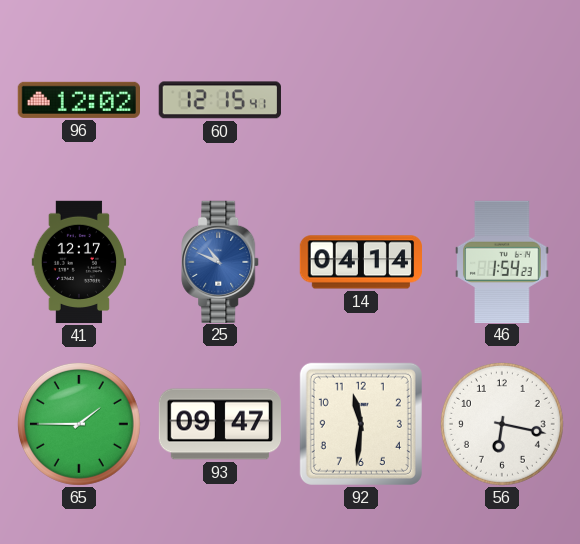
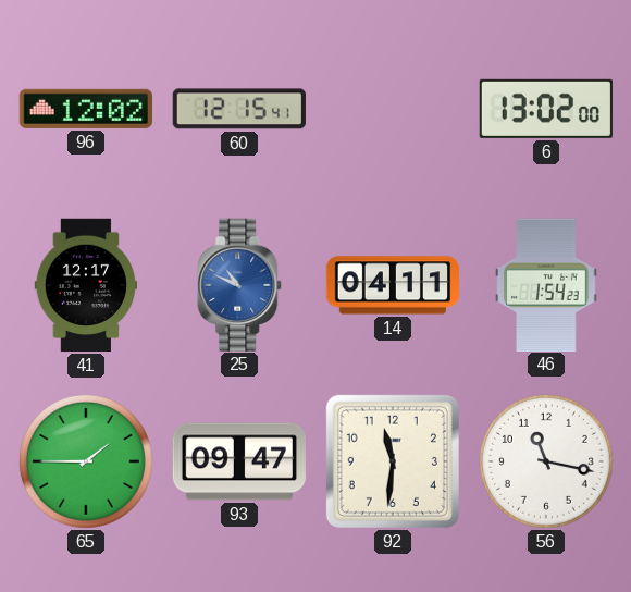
6: none -> 13:02
14: 04:14 -> 04:11
56: 6:17 -> 11:17
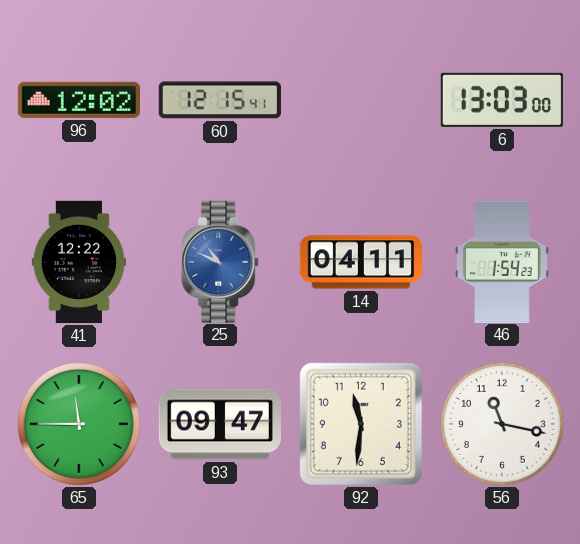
6: 13:02 -> 13:03
41: 12:17 -> 12:22
65: 1:45 -> 11:45
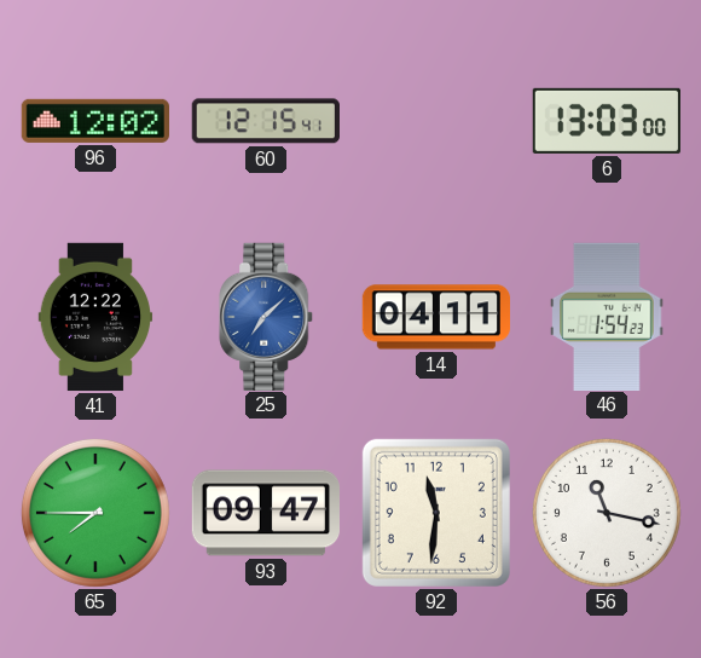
25: 10:49 -> 7:08
65: 11:45 -> 7:45
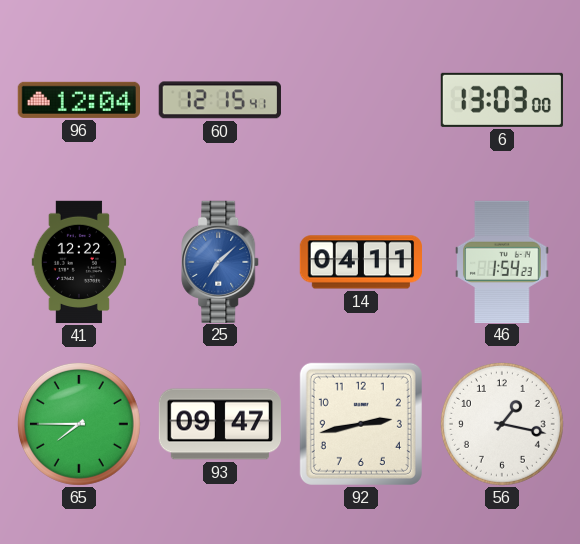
96: 12:02 -> 12:04
92: 11:31 -> 2:43
56: 11:17 -> 1:17
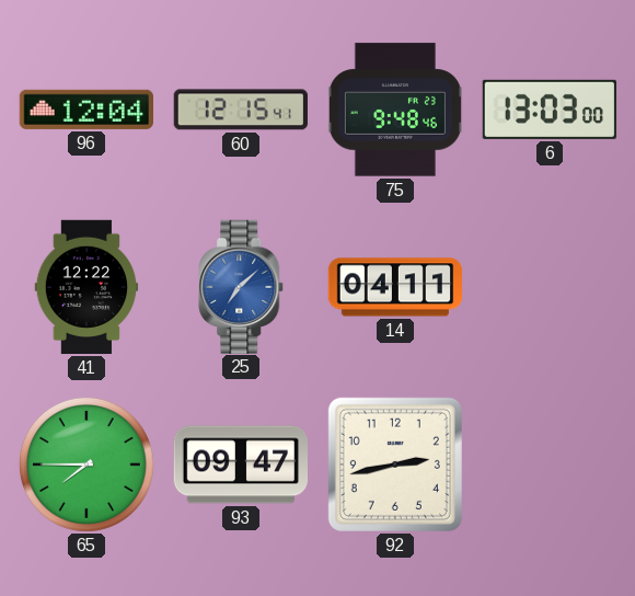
75: none -> 9:48
46: 1:54 -> none
56: 1:17 -> none
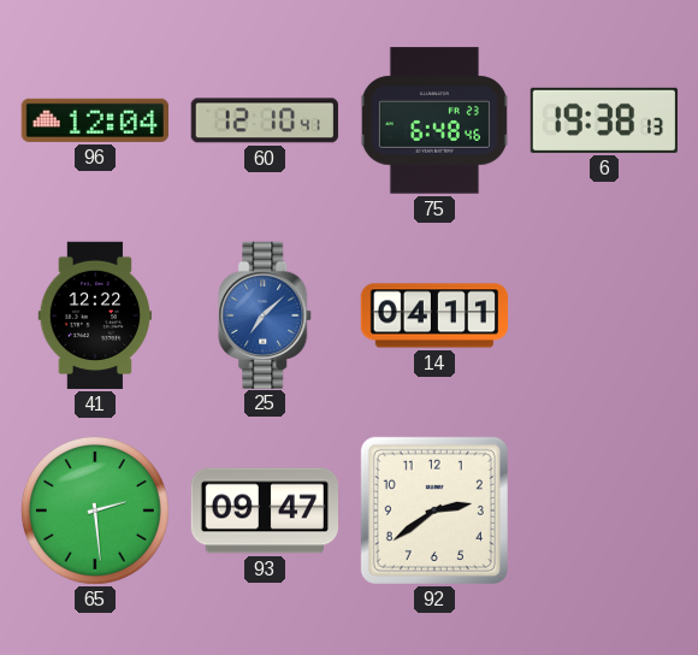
60: 12:15 -> 12:10
75: 9:48 -> 6:48
6: 13:03 -> 19:38
65: 7:45 -> 2:29
92: 2:43 -> 2:39
